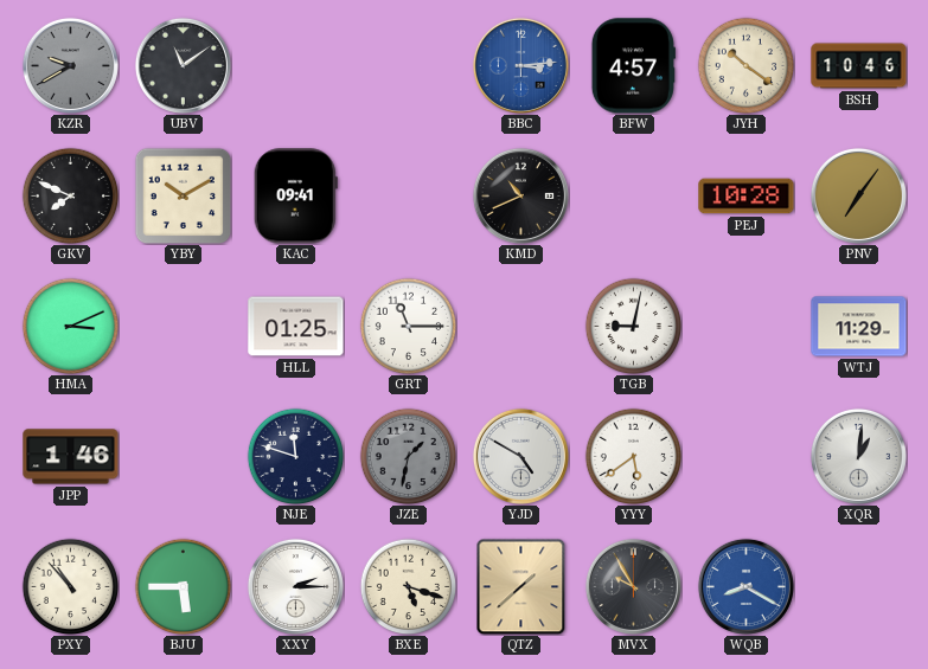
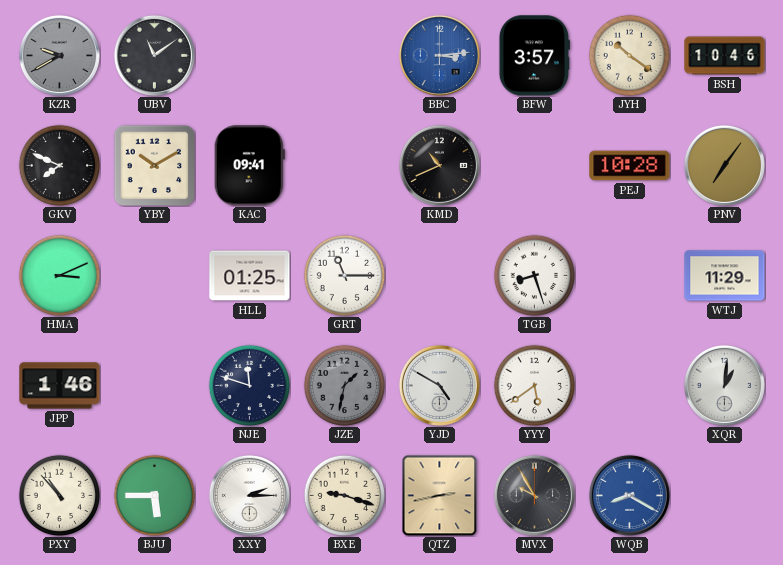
BFW: 4:57 -> 3:57
TGB: 9:02 -> 8:27
BXE: 5:18 -> 9:18
QTZ: 1:38 -> 2:43
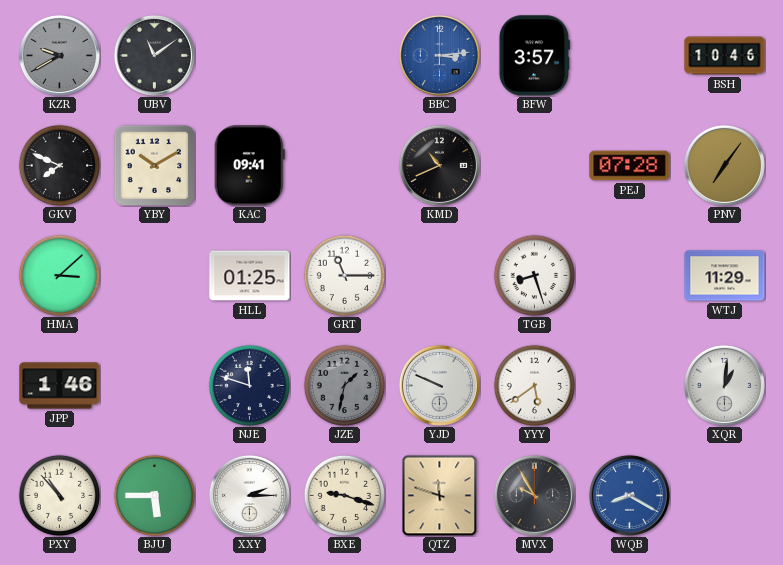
JYH: 10:21 -> none
PEJ: 10:28 -> 07:28
HMA: 3:11 -> 3:08
YJD: 4:50 -> 9:49
QTZ: 2:43 -> 11:48
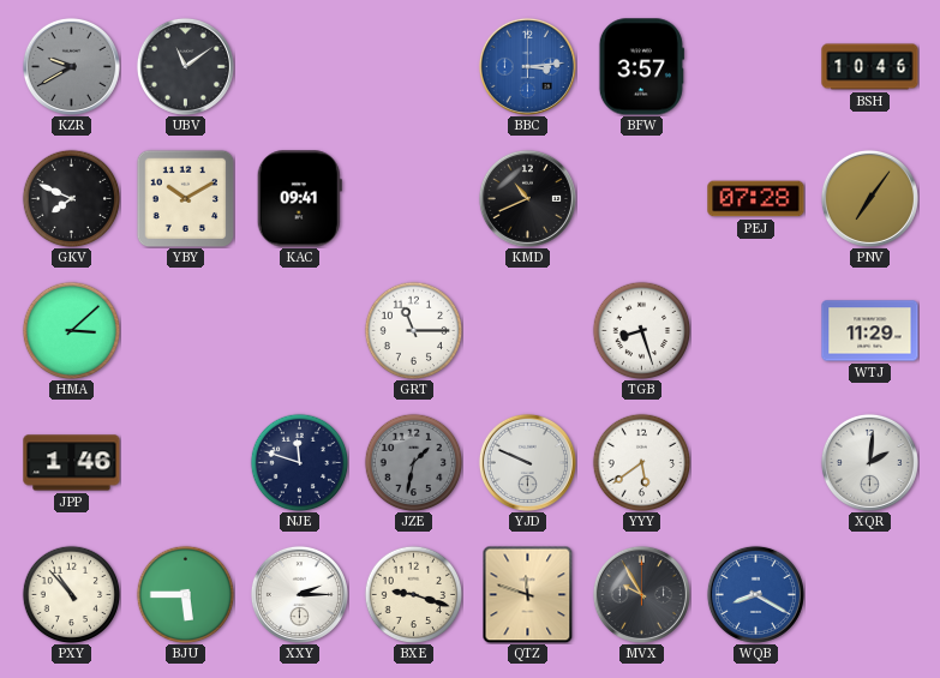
HLL: 01:25 -> none
XQR: 1:01 -> 2:01
